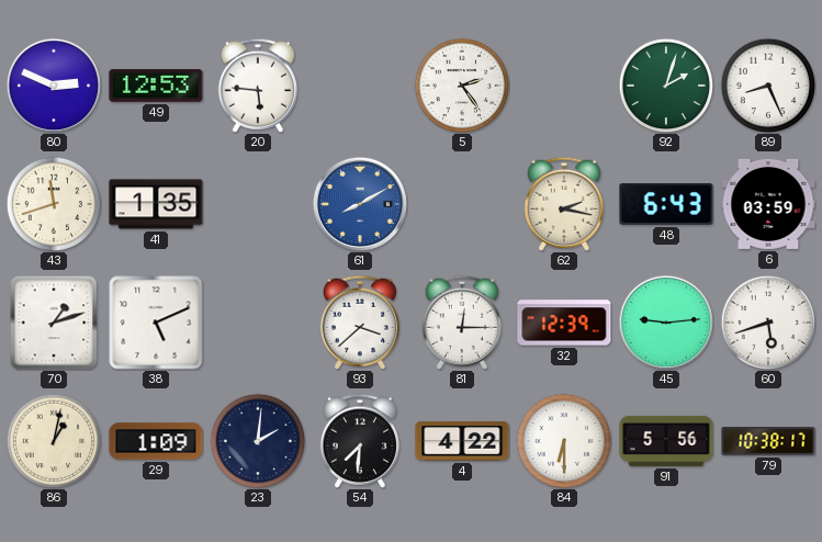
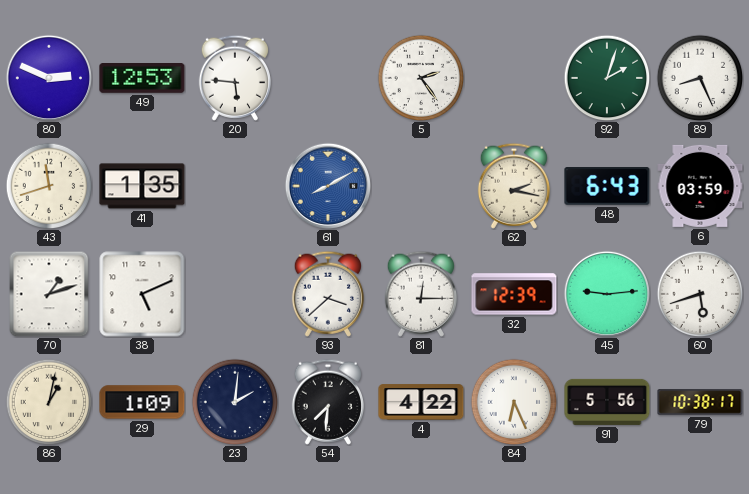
84: 6:30 -> 6:26
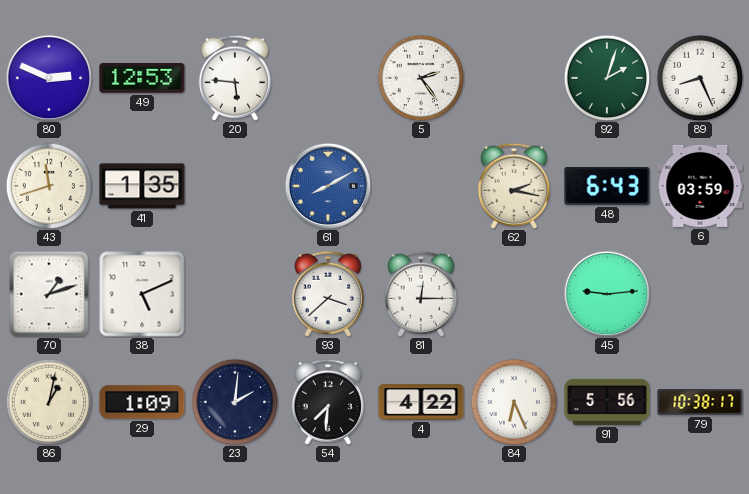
32: 12:39 -> none
60: 5:42 -> none
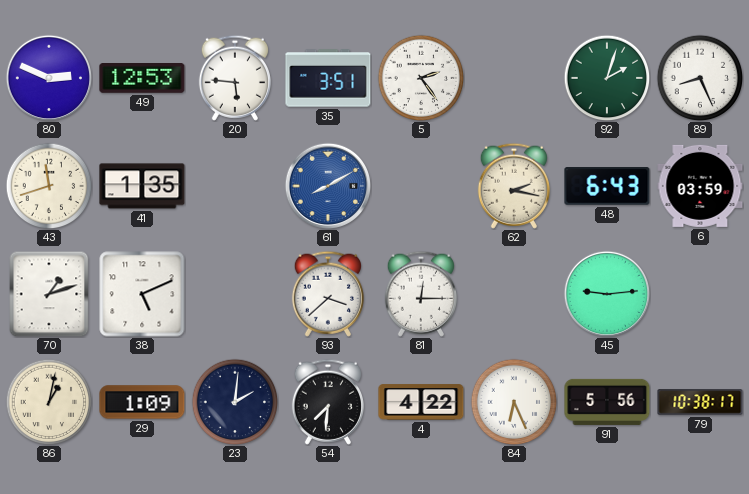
35: none -> 3:51
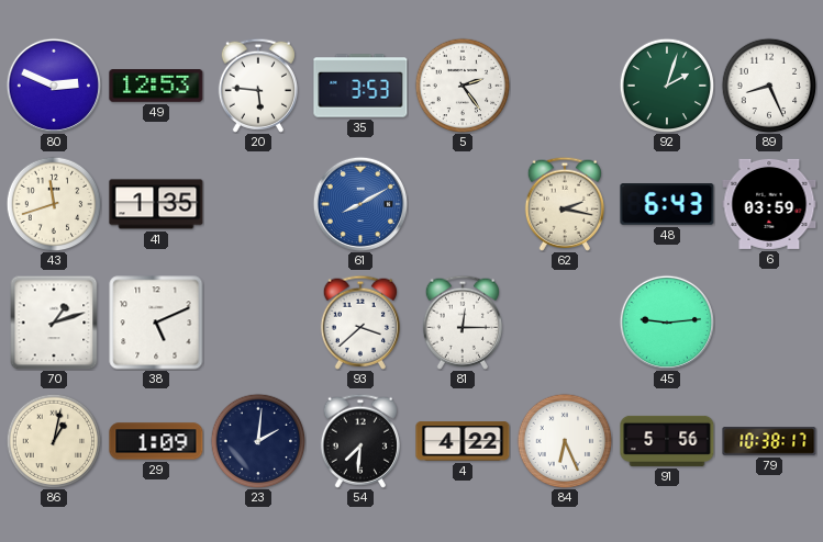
35: 3:51 -> 3:53
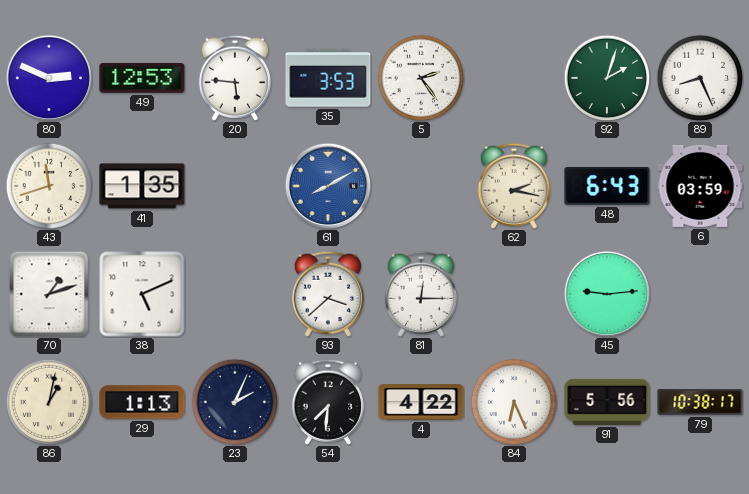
29: 1:09 -> 1:13
23: 2:01 -> 2:04
